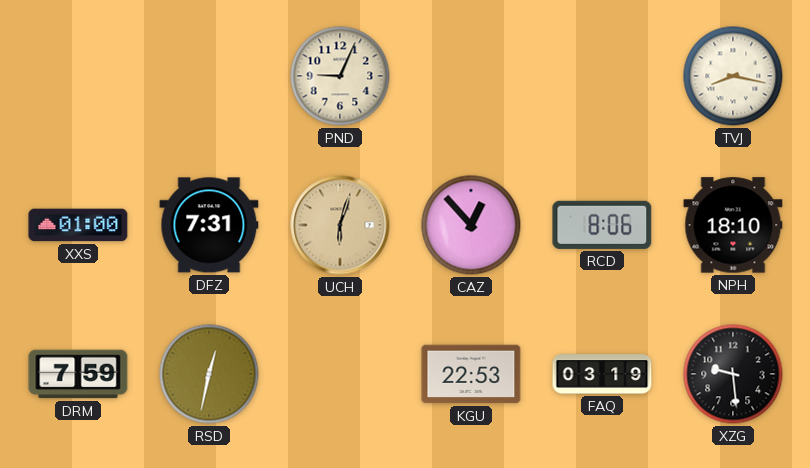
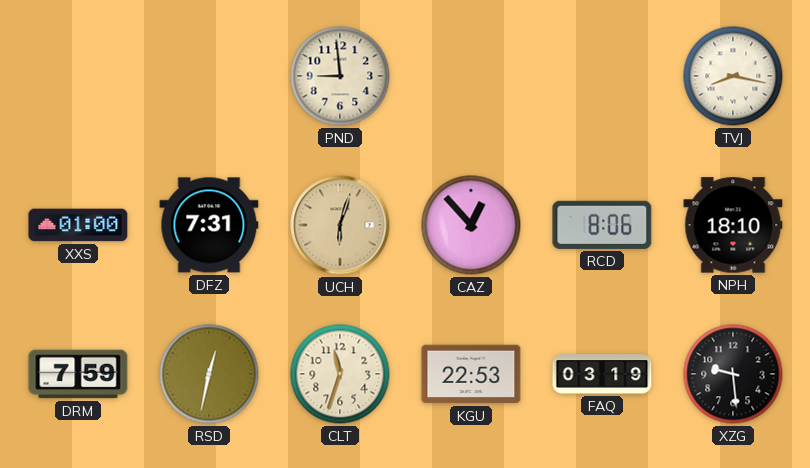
PND: 9:04 -> 8:59
CLT: none -> 11:33
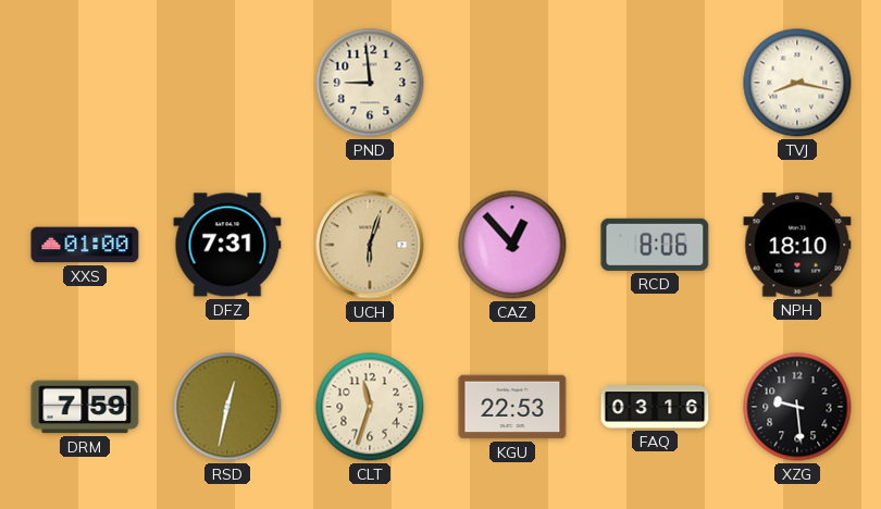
FAQ: 03:19 -> 03:16
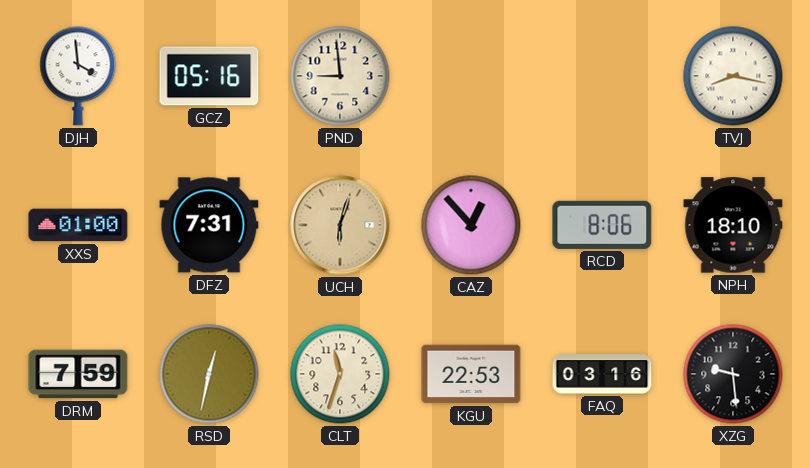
DJH: none -> 3:59
GCZ: none -> 05:16
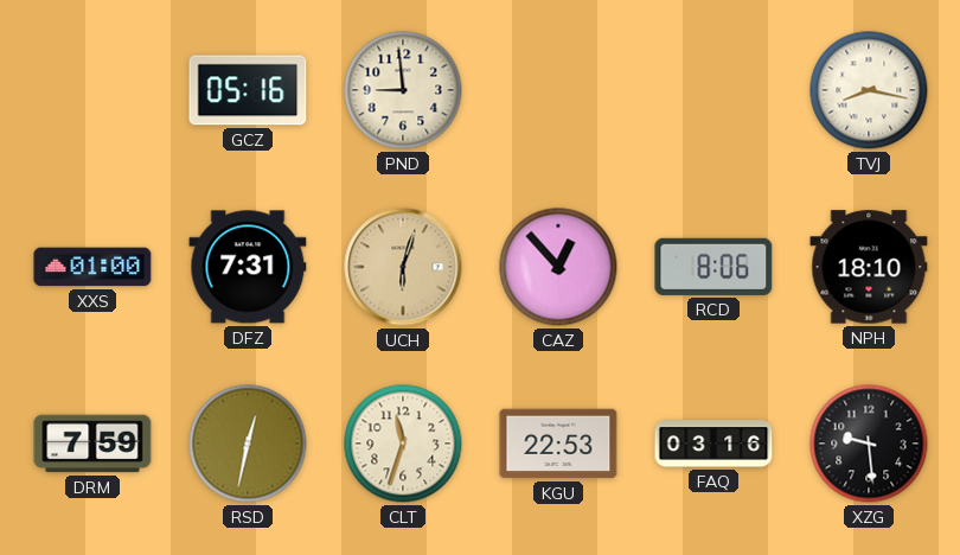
DJH: 3:59 -> none
